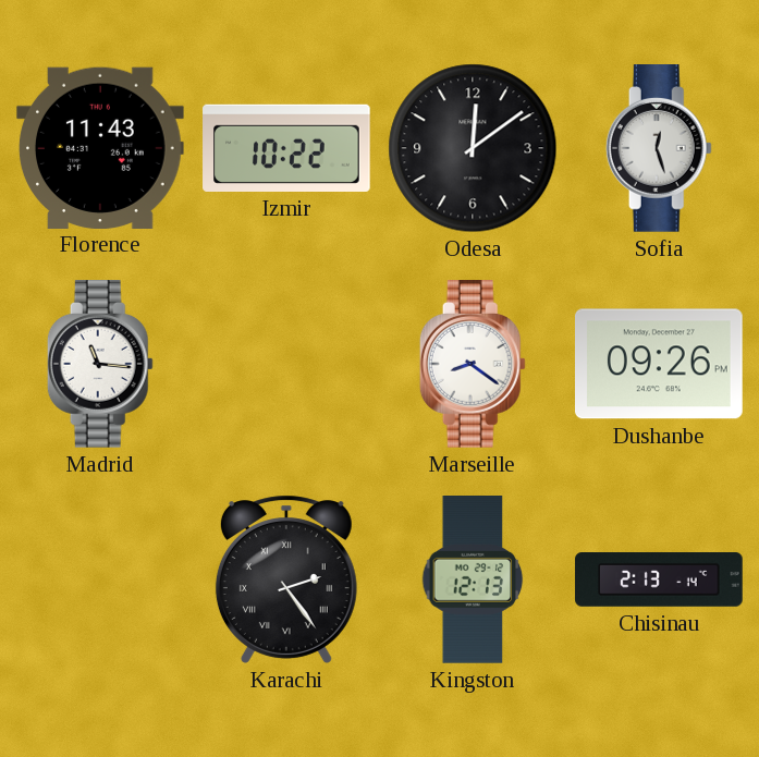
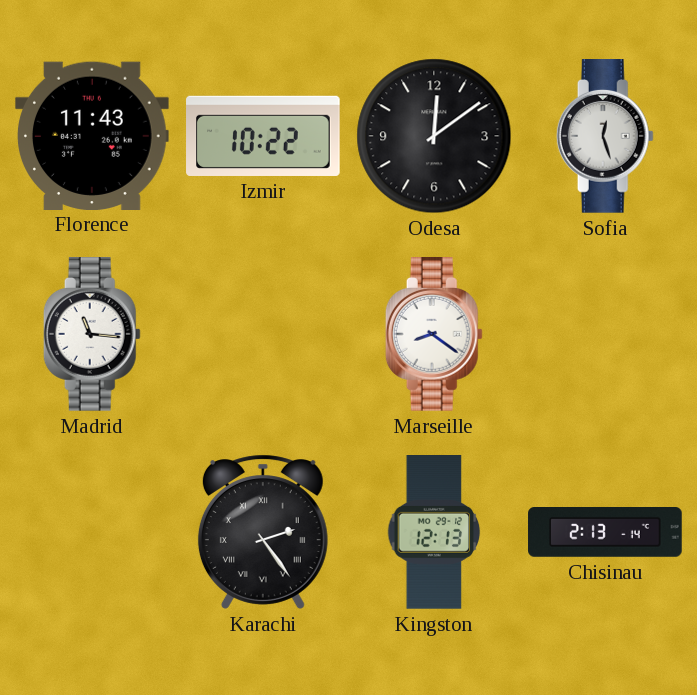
Dushanbe: 09:26 -> none
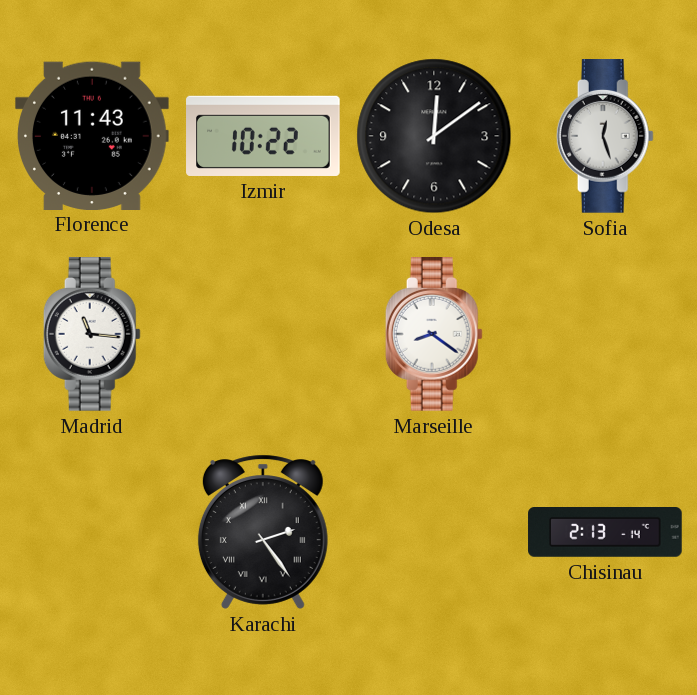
Kingston: 12:13 -> none
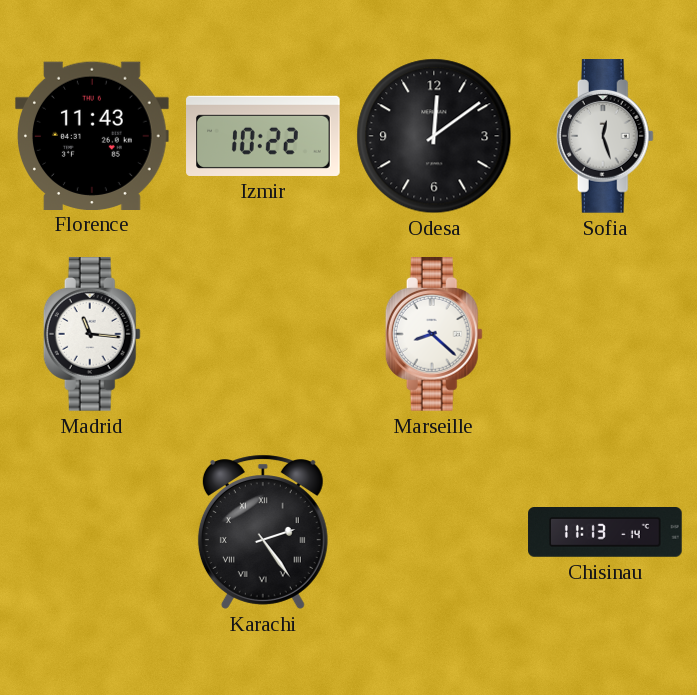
Marseille: 8:21 -> 8:22
Chisinau: 2:13 -> 11:13
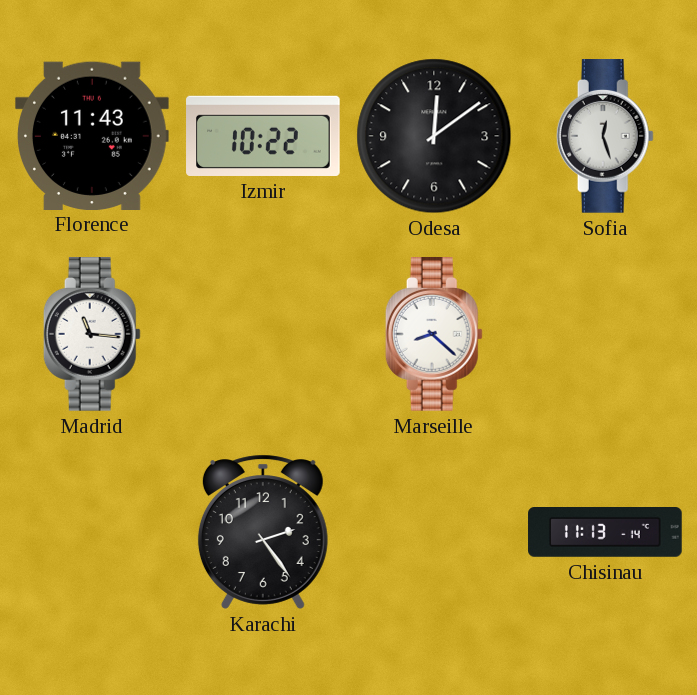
Karachi numerals: Roman -> Arabic
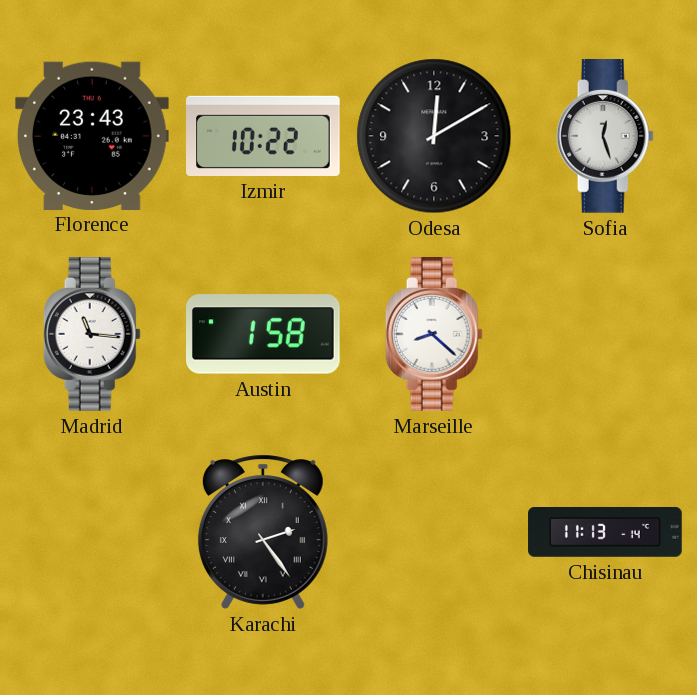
Florence: 11:43 -> 23:43
Odesa: 12:09 -> 12:10
Austin: none -> 1:58
Karachi numerals: Arabic -> Roman
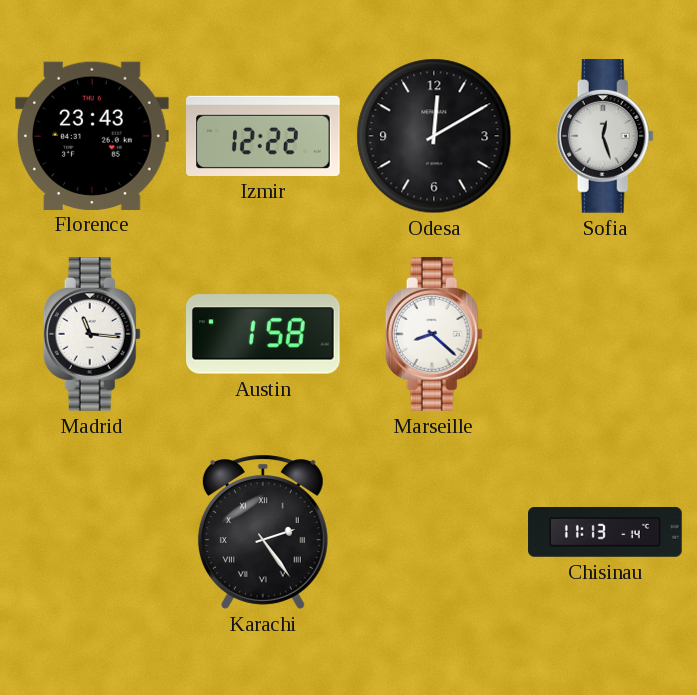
Izmir: 10:22 -> 12:22
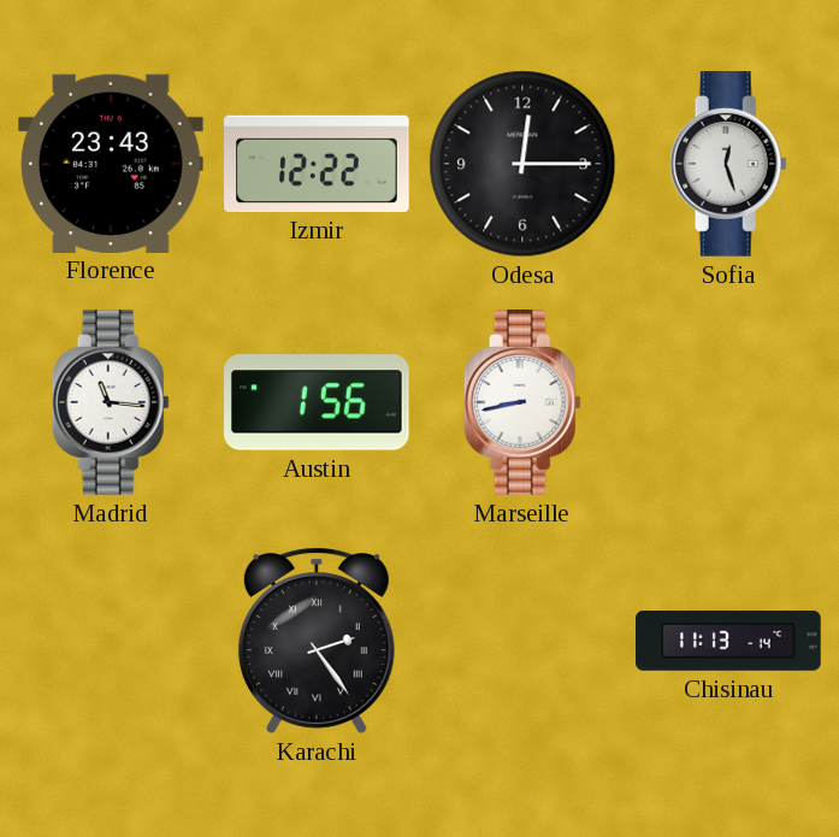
Odesa: 12:10 -> 12:15
Austin: 1:58 -> 1:56
Marseille: 8:22 -> 8:43
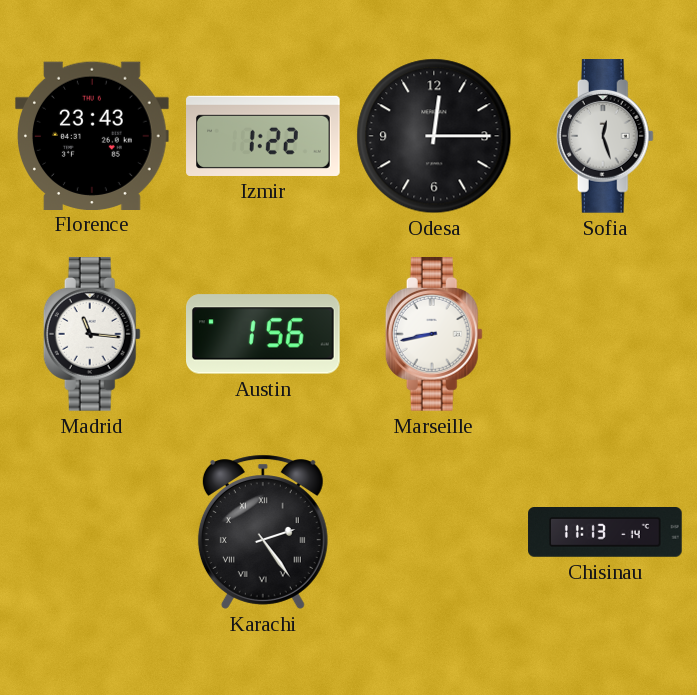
Izmir: 12:22 -> 1:22
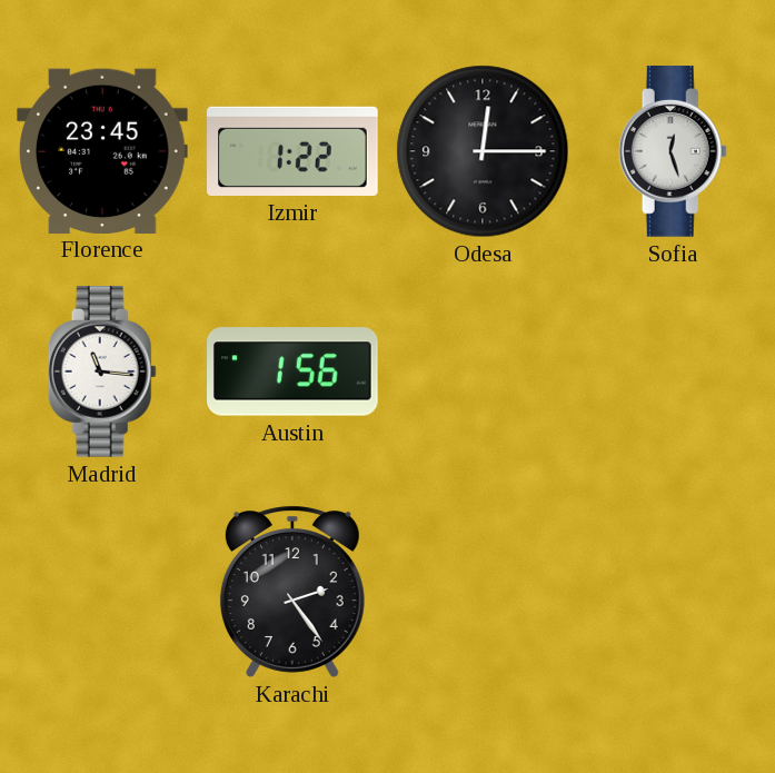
Florence: 23:43 -> 23:45
Marseille: 8:43 -> none
Karachi numerals: Roman -> Arabic
Chisinau: 11:13 -> none
